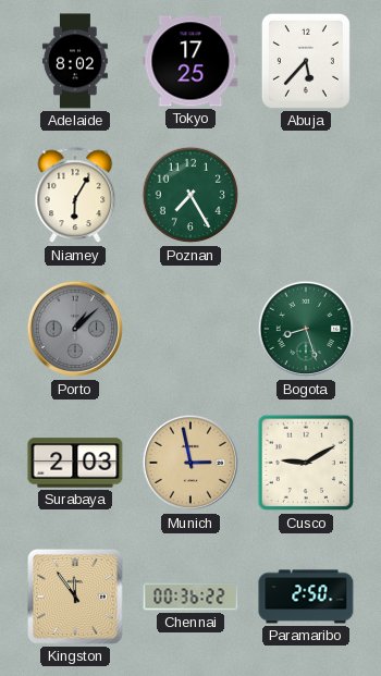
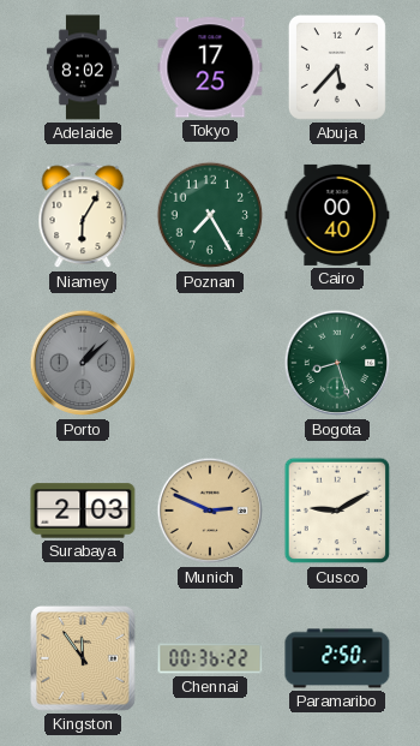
Cairo: none -> 00:40
Munich: 2:58 -> 2:49
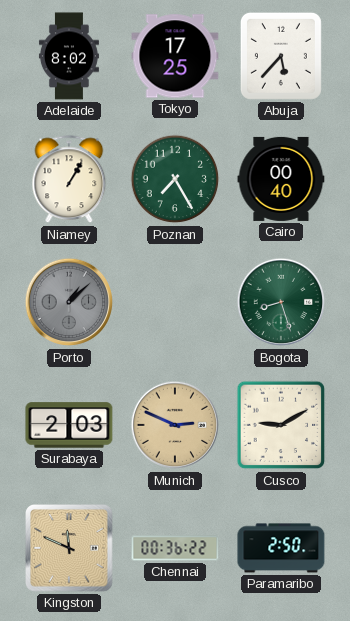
Niamey: 6:05 -> 1:05
Kingston: 11:54 -> 11:49
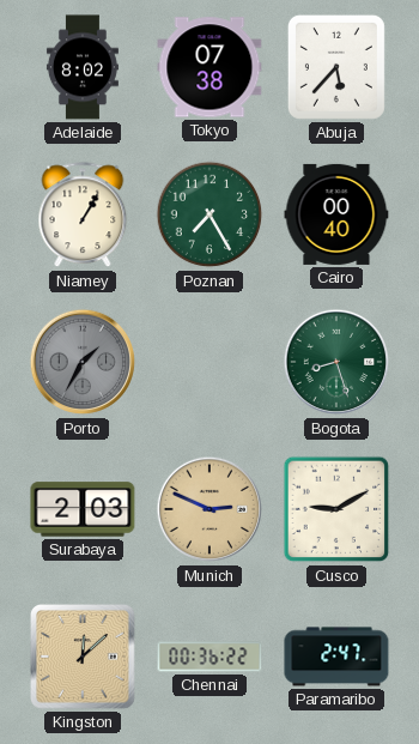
Tokyo: 17:25 -> 07:38
Porto: 1:08 -> 1:35
Kingston: 11:49 -> 12:08
Paramaribo: 2:50 -> 2:47
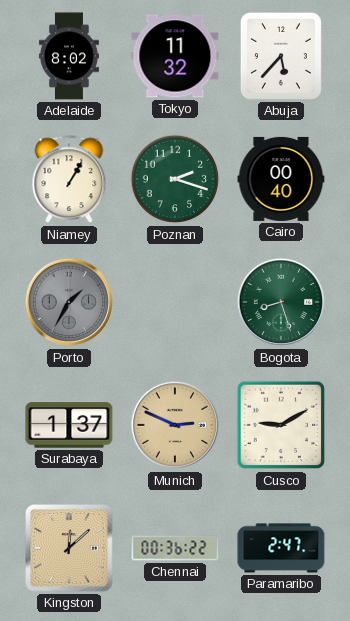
Tokyo: 07:38 -> 11:32
Poznan: 7:25 -> 2:18
Surabaya: 2:03 -> 1:37
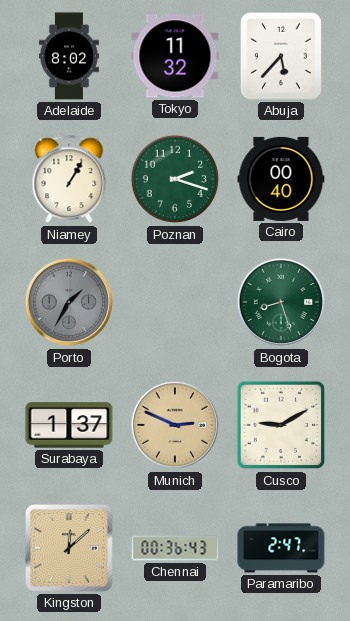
Chennai: 00:36:22 -> 00:36:43
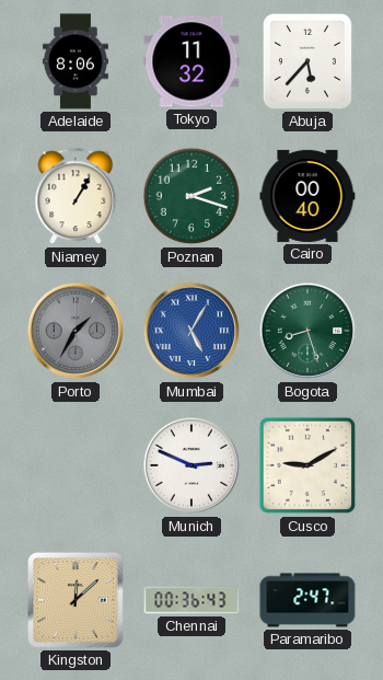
Adelaide: 8:02 -> 8:06
Mumbai: none -> 5:05
Surabaya: 1:37 -> none
Munich dial: champagne -> white
